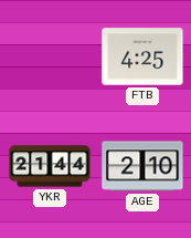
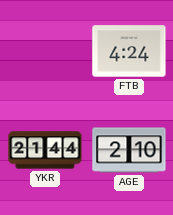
FTB: 4:25 -> 4:24
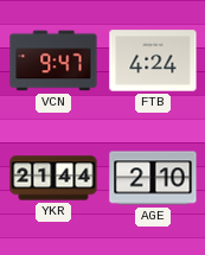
VCN: none -> 9:47
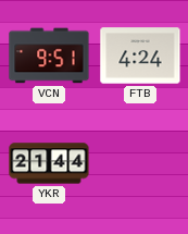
VCN: 9:47 -> 9:51
AGE: 2:10 -> none
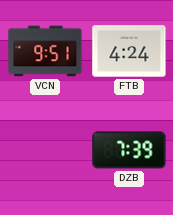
YKR: 21:44 -> none
DZB: none -> 7:39
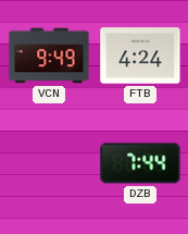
VCN: 9:51 -> 9:49
DZB: 7:39 -> 7:44
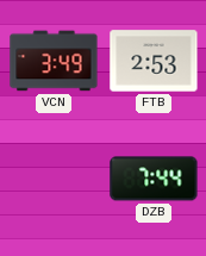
VCN: 9:49 -> 3:49
FTB: 4:24 -> 2:53
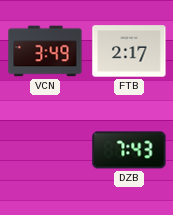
FTB: 2:53 -> 2:17
DZB: 7:44 -> 7:43
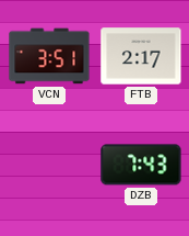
VCN: 3:49 -> 3:51
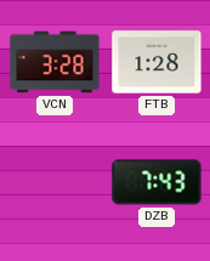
VCN: 3:51 -> 3:28
FTB: 2:17 -> 1:28
